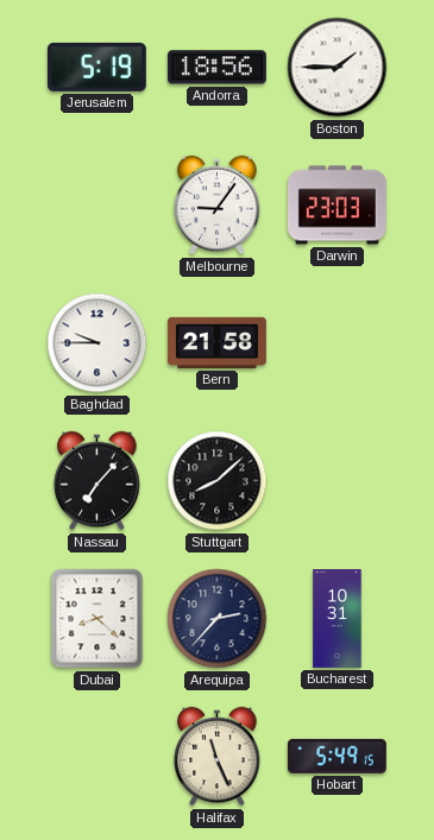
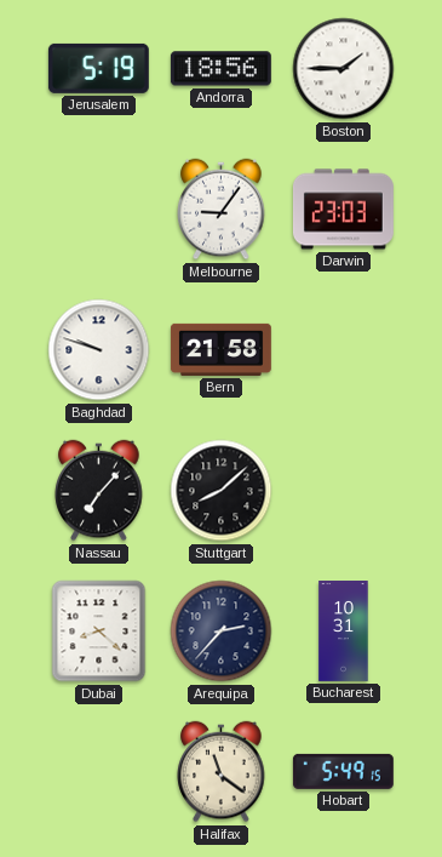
Baghdad: 9:45 -> 9:48
Halifax: 11:26 -> 11:21
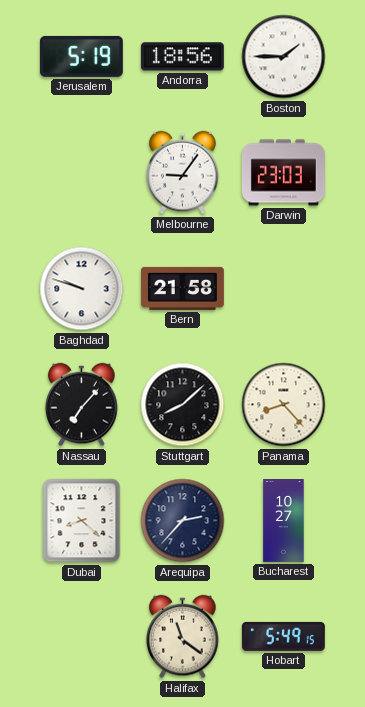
Panama: none -> 8:23
Bucharest: 10:31 -> 10:27
